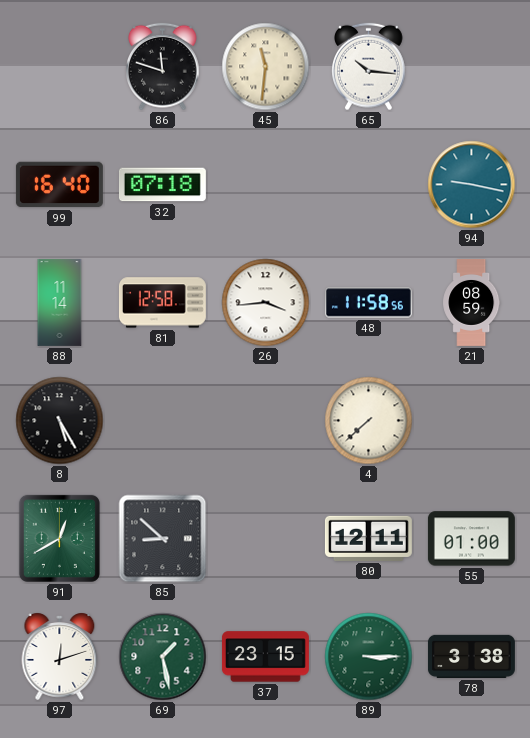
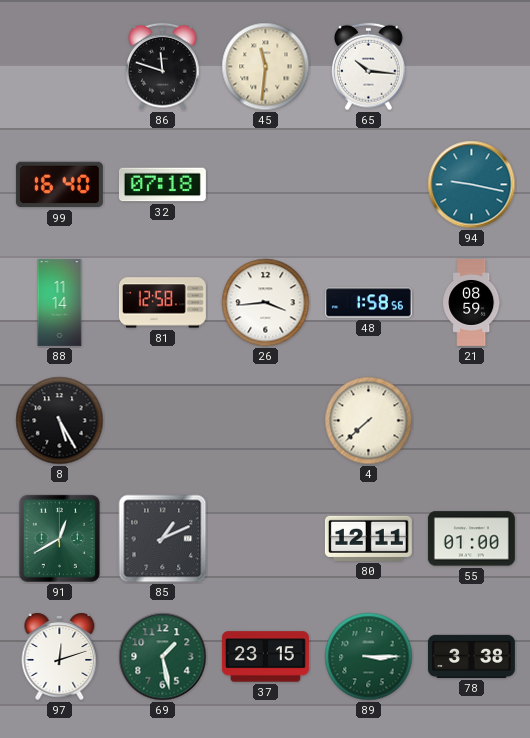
48: 11:58 -> 1:58
85: 8:52 -> 1:11
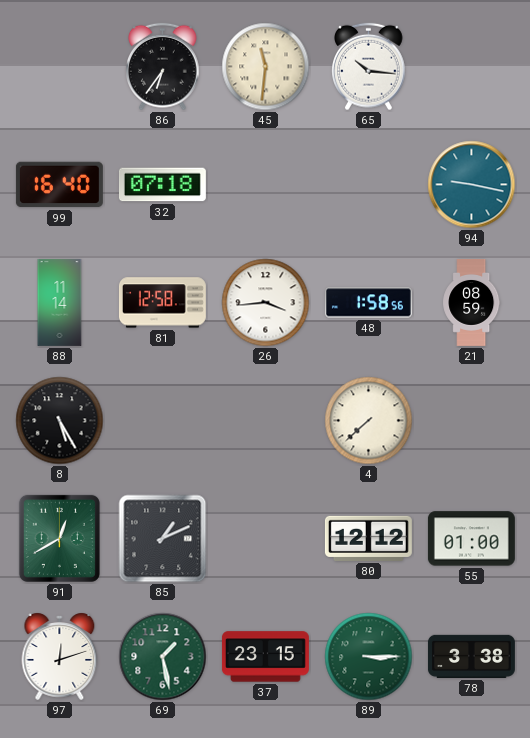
86: 11:48 -> 6:36
80: 12:11 -> 12:12
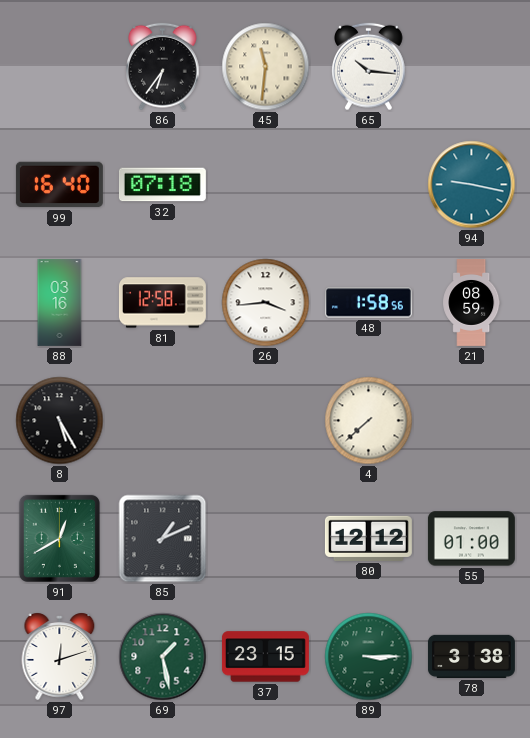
88: 11:14 -> 03:16
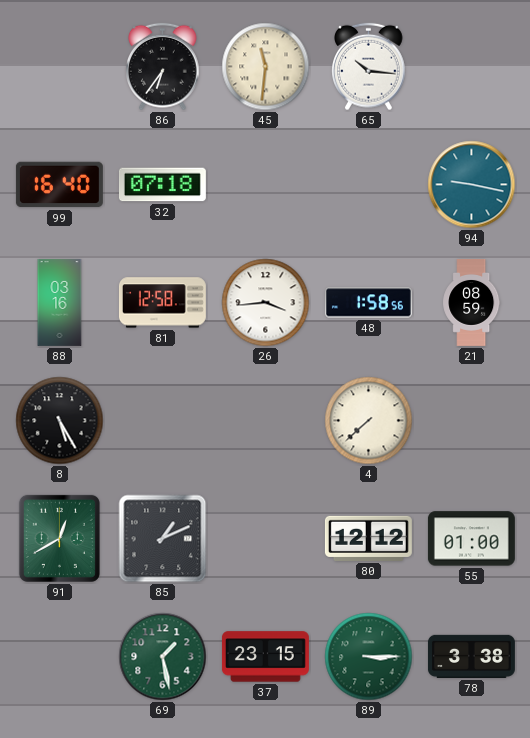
97: 12:12 -> none
